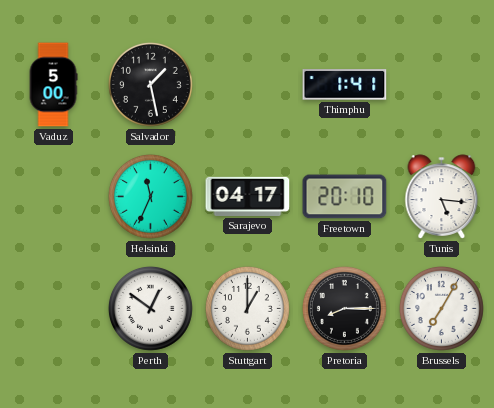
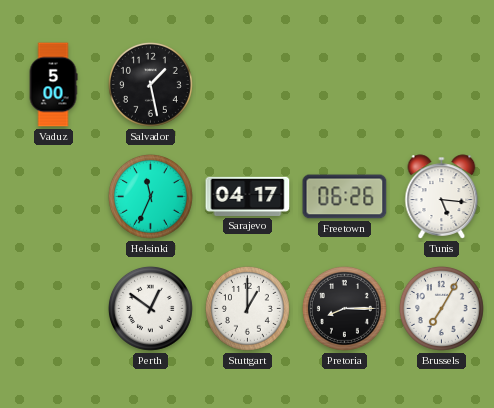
Thimphu: 1:41 -> none
Freetown: 20:10 -> 06:26
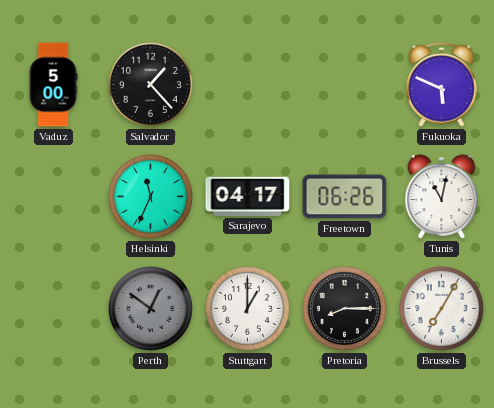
Salvador: 1:28 -> 1:23
Fukuoka: none -> 5:49
Tunis: 5:16 -> 11:02
Perth dial: white -> grey
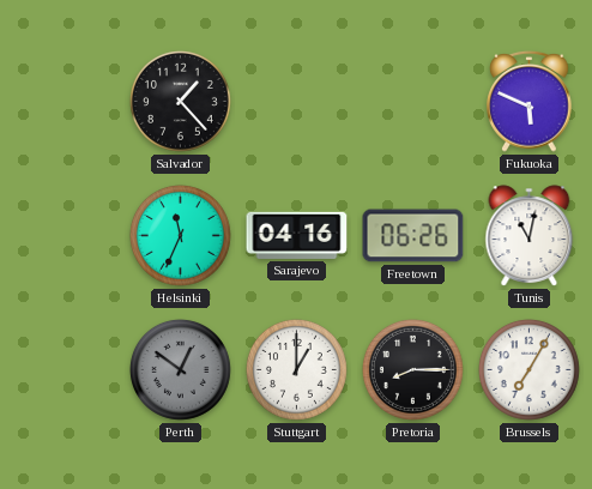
Vaduz: 5:00 -> none
Sarajevo: 04:17 -> 04:16
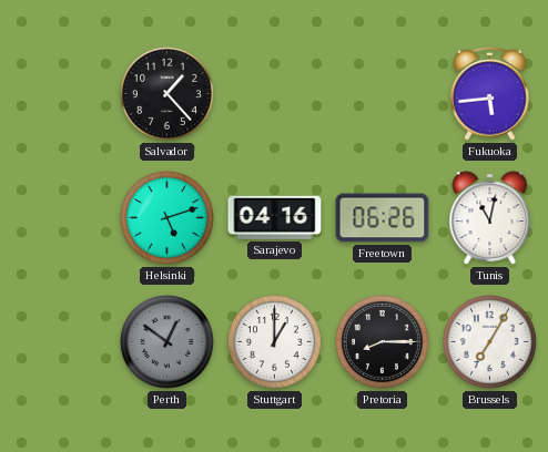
Fukuoka: 5:49 -> 5:44
Helsinki: 11:34 -> 5:12
